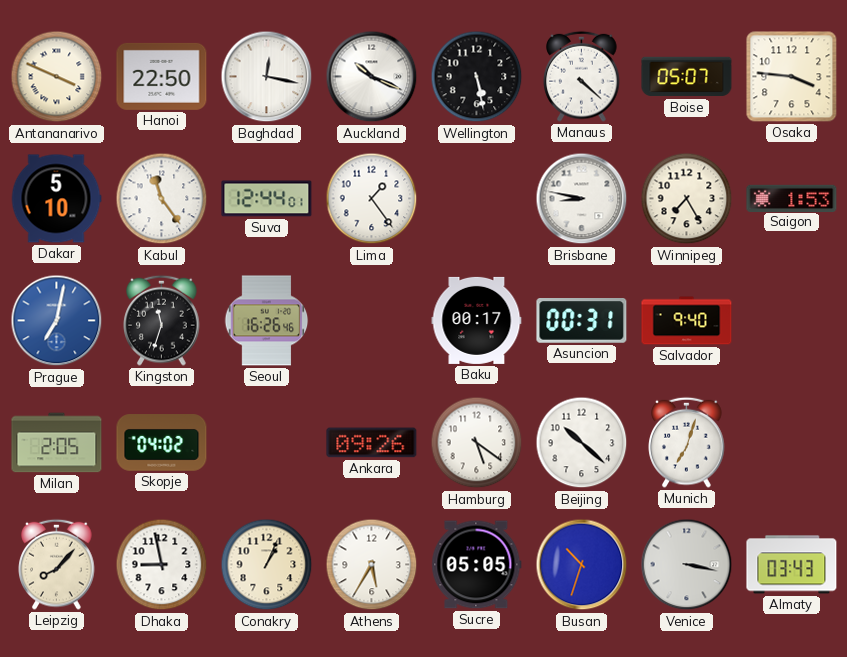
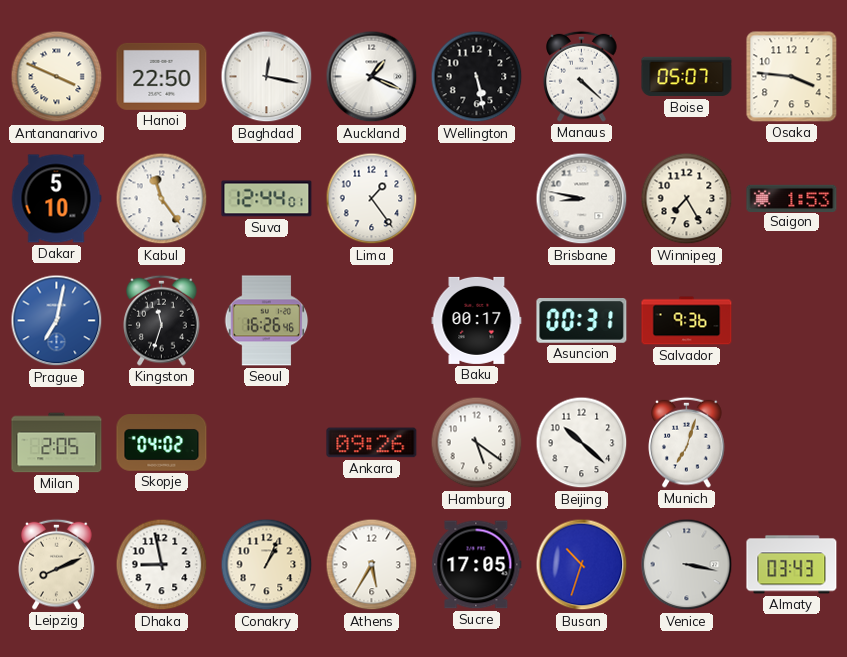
Auckland: 10:19 -> 1:19
Salvador: 9:40 -> 9:36
Leipzig: 8:07 -> 8:11
Sucre: 05:05 -> 17:05
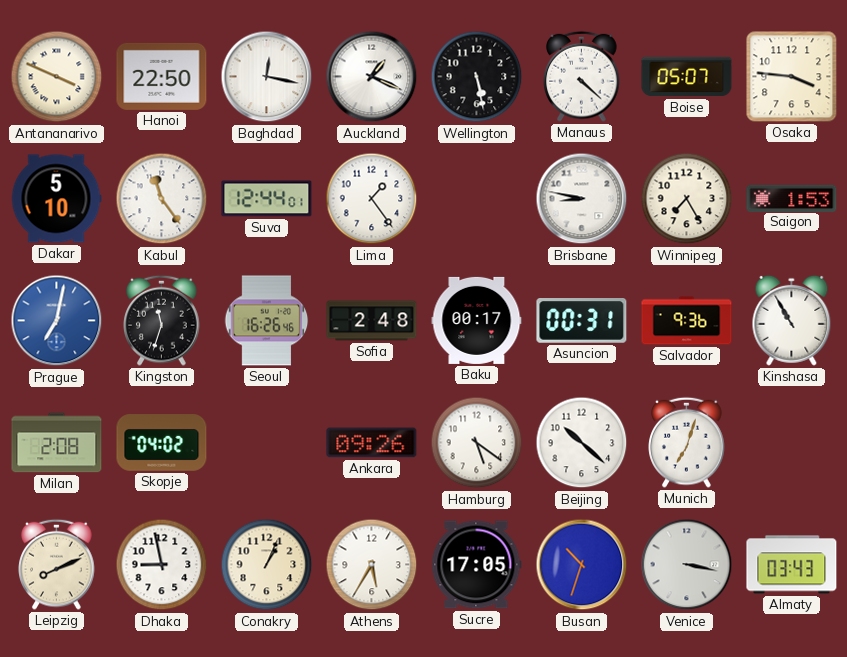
Sofia: none -> 2:48
Kinshasa: none -> 10:55
Milan: 2:05 -> 2:08
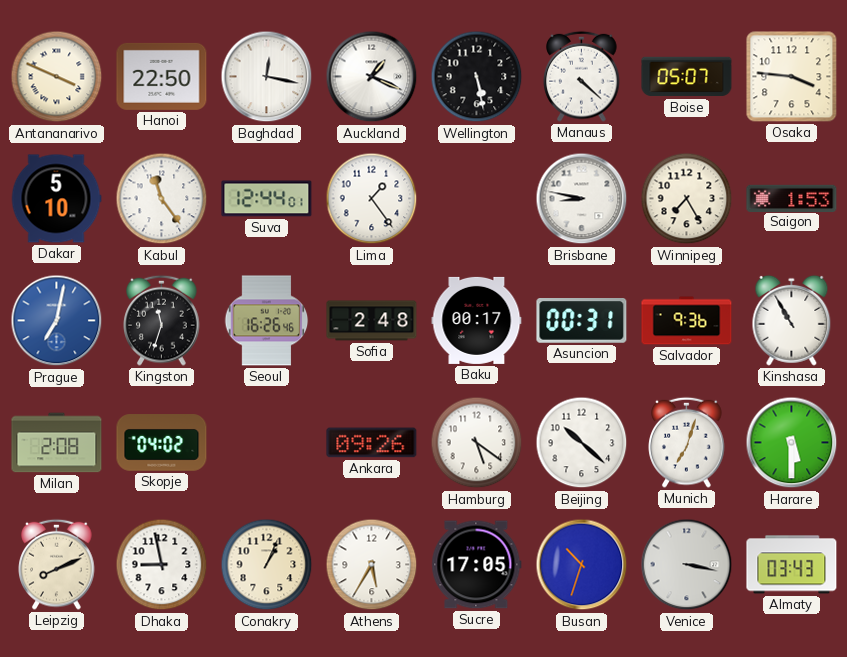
Harare: none -> 5:30
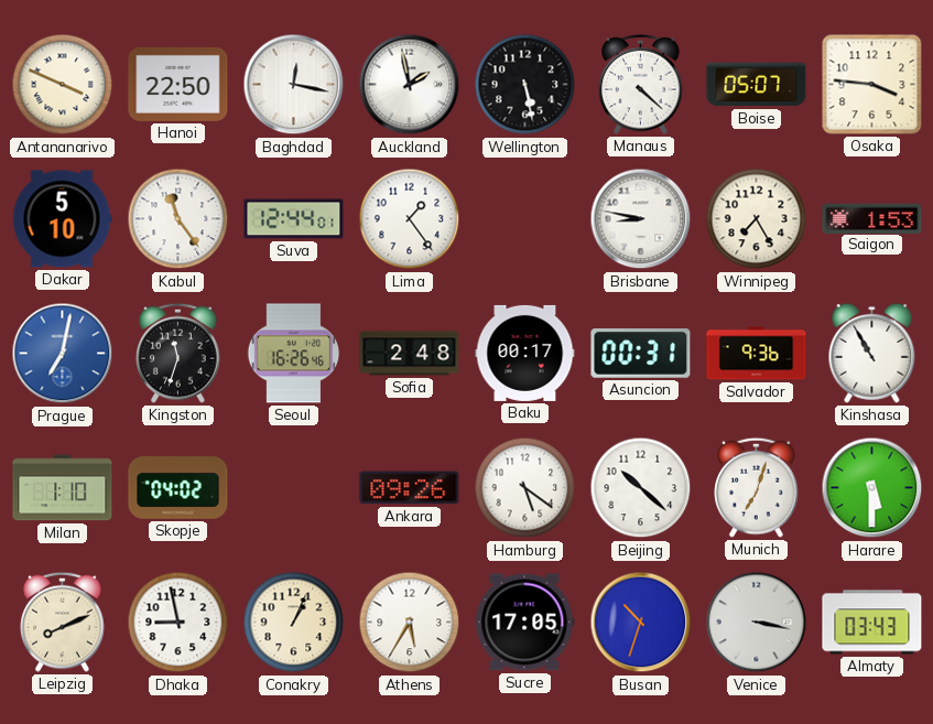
Auckland: 1:19 -> 1:58
Milan: 2:08 -> 1:10
